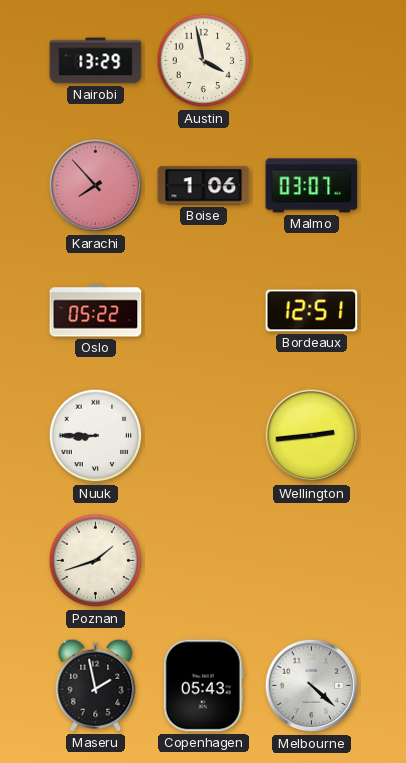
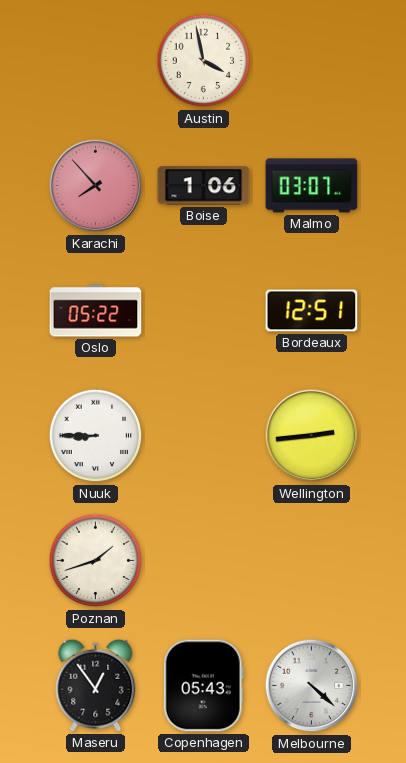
Nairobi: 13:29 -> none
Maseru: 1:58 -> 12:54
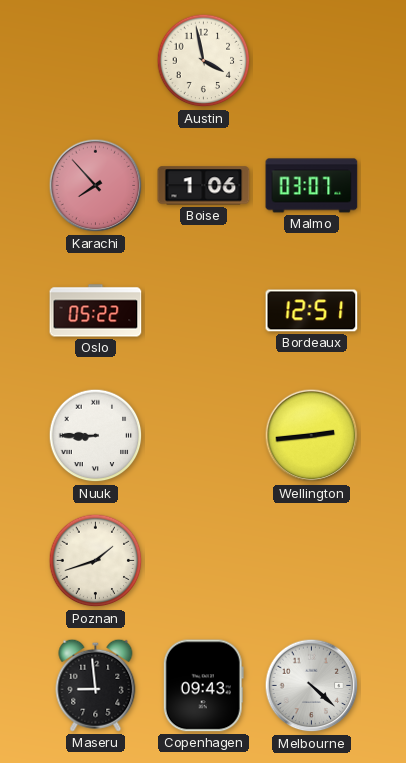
Maseru: 12:54 -> 8:59
Copenhagen: 05:43 -> 09:43
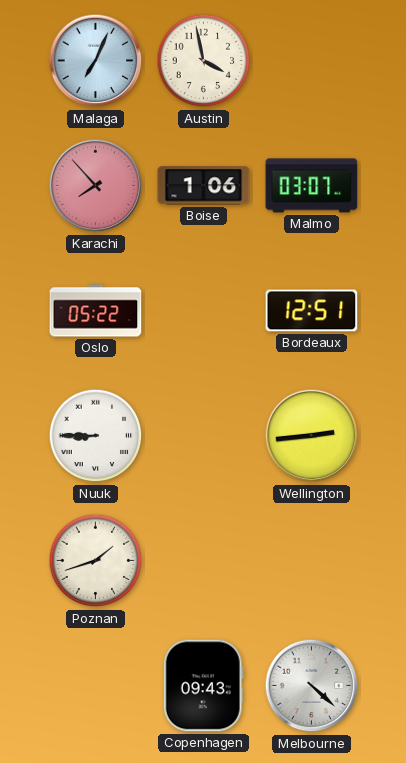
Malaga: none -> 7:04
Maseru: 8:59 -> none
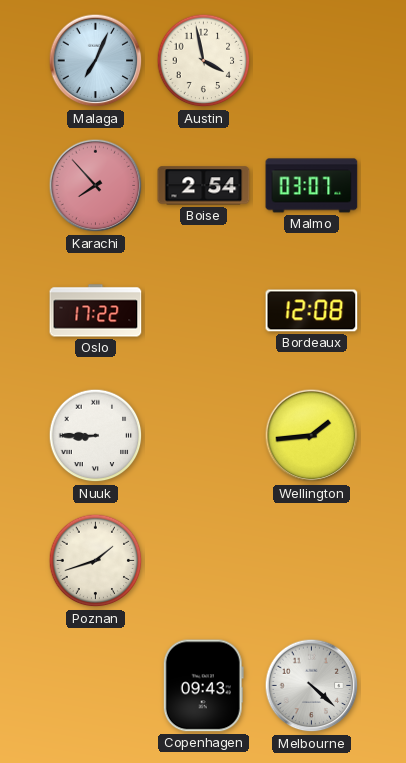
Boise: 1:06 -> 2:54
Oslo: 05:22 -> 17:22
Bordeaux: 12:51 -> 12:08
Wellington: 2:44 -> 1:44
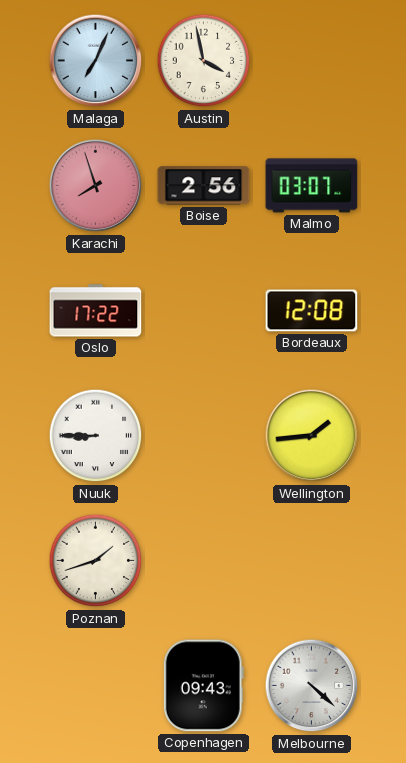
Karachi: 7:53 -> 7:57
Boise: 2:54 -> 2:56
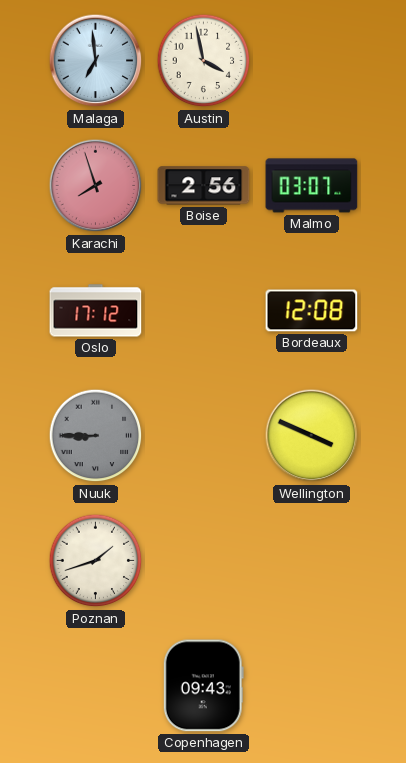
Malaga: 7:04 -> 6:59
Oslo: 17:22 -> 17:12
Nuuk dial: white -> grey
Wellington: 1:44 -> 3:49
Melbourne: 4:22 -> none
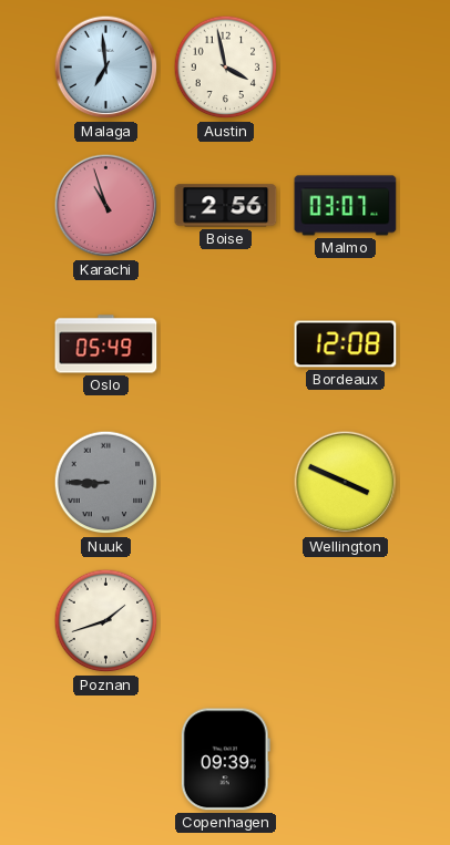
Karachi: 7:57 -> 10:57
Oslo: 17:12 -> 05:49
Copenhagen: 09:43 -> 09:39
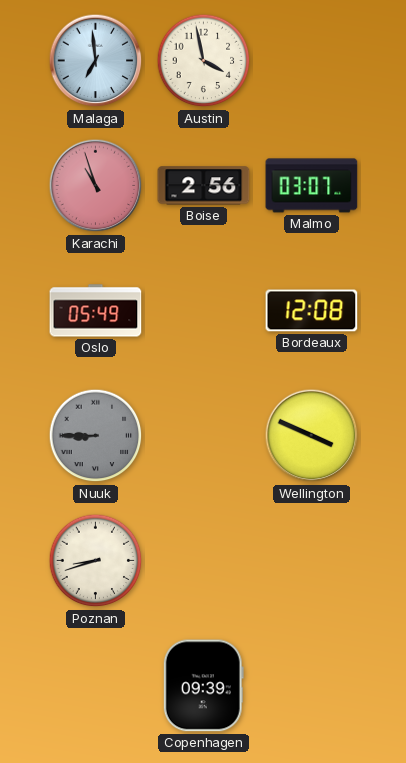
Poznan: 1:42 -> 8:42
